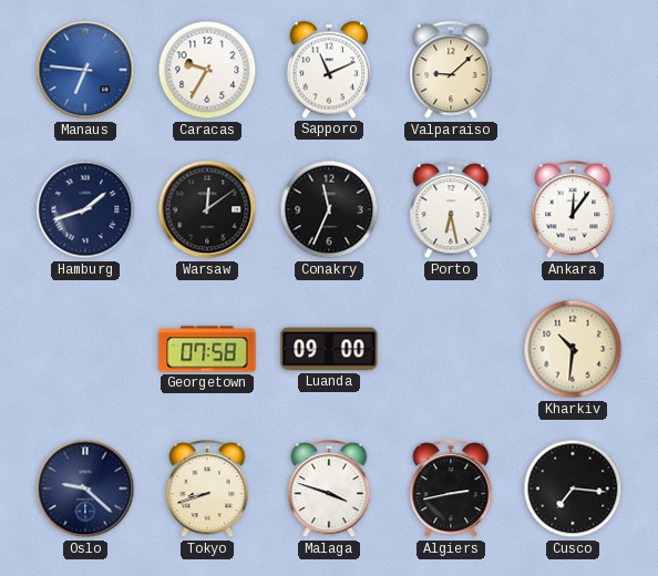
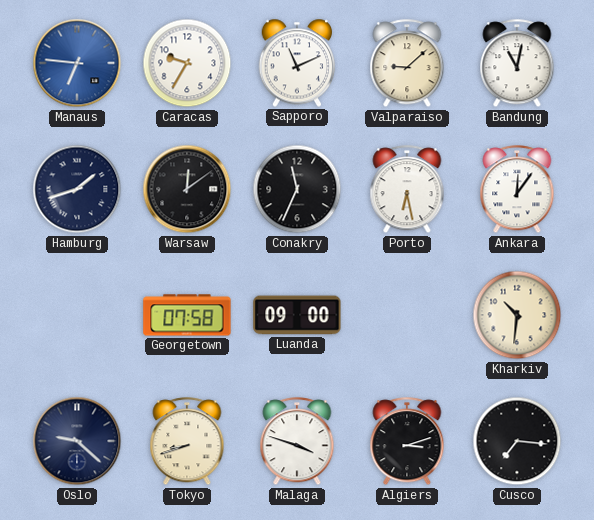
Bandung: none -> 11:02
Algiers: 2:43 -> 3:12
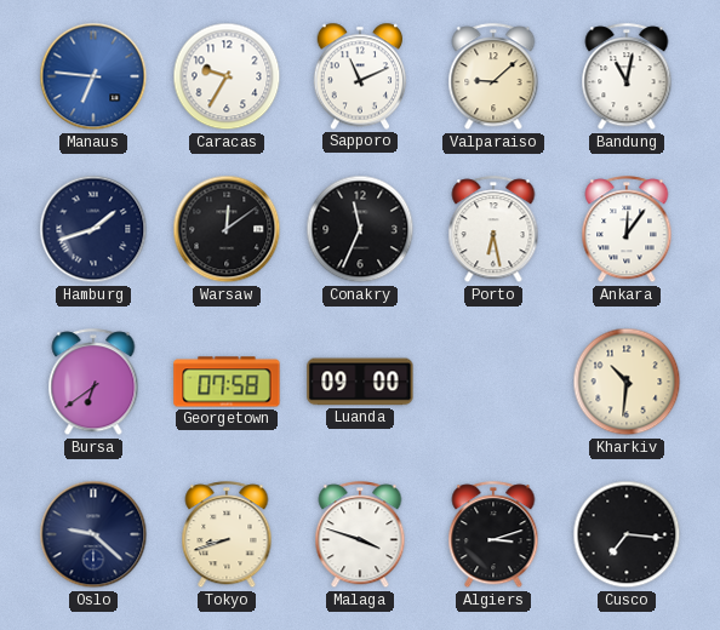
Bursa: none -> 6:39
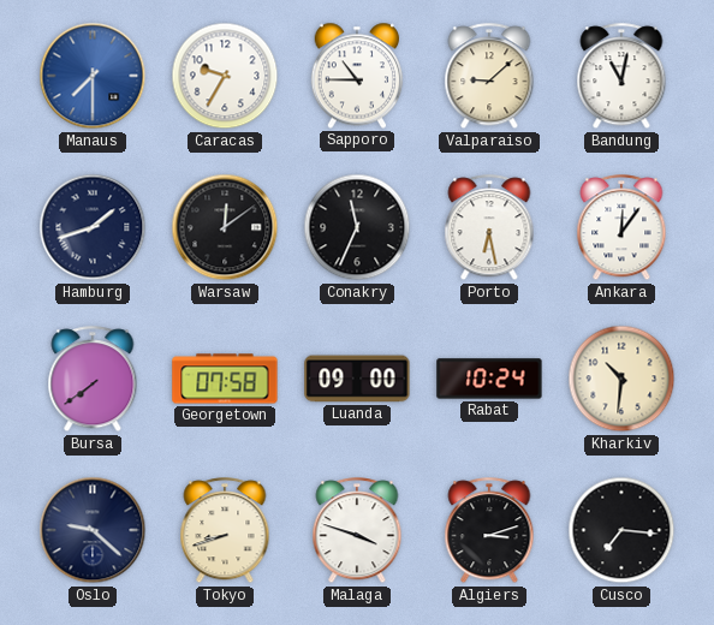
Manaus: 6:46 -> 7:30
Sapporo: 11:11 -> 10:45
Bursa: 6:39 -> 7:39
Rabat: none -> 10:24
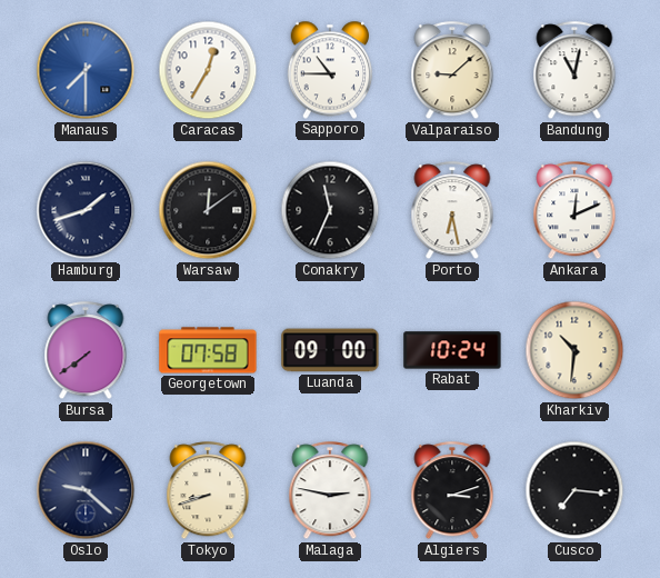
Caracas: 9:35 -> 12:35
Ankara: 12:06 -> 12:11
Malaga: 3:48 -> 2:47
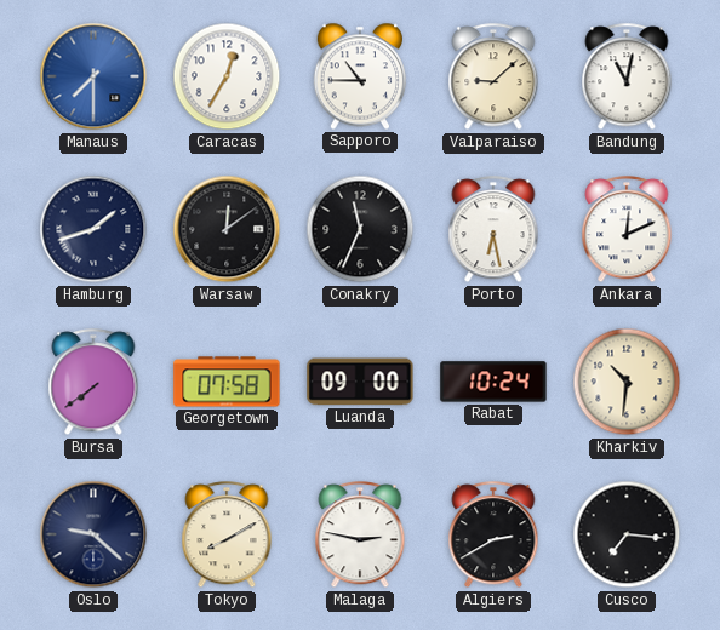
Tokyo: 8:42 -> 8:10
Algiers: 3:12 -> 2:40
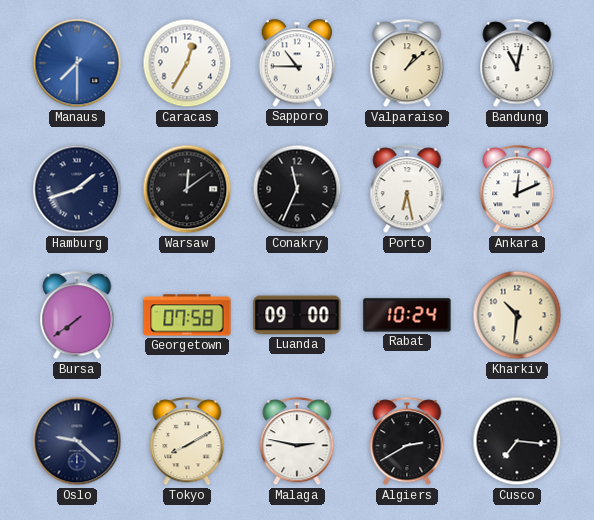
Valparaiso: 9:08 -> 1:08
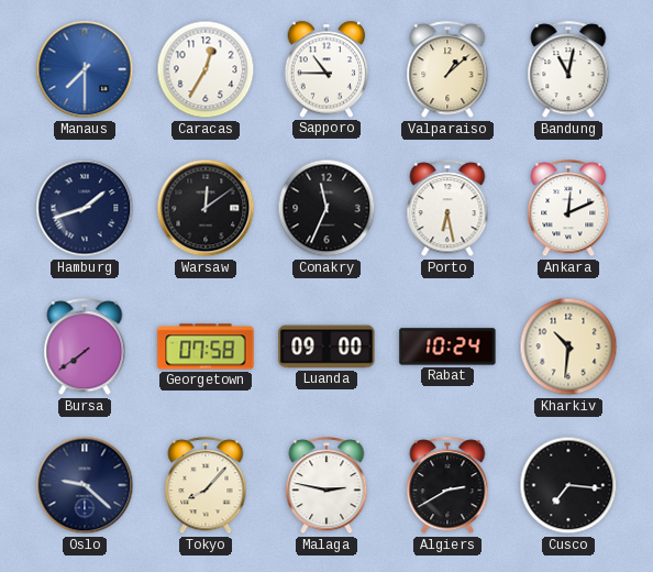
Tokyo: 8:10 -> 8:07
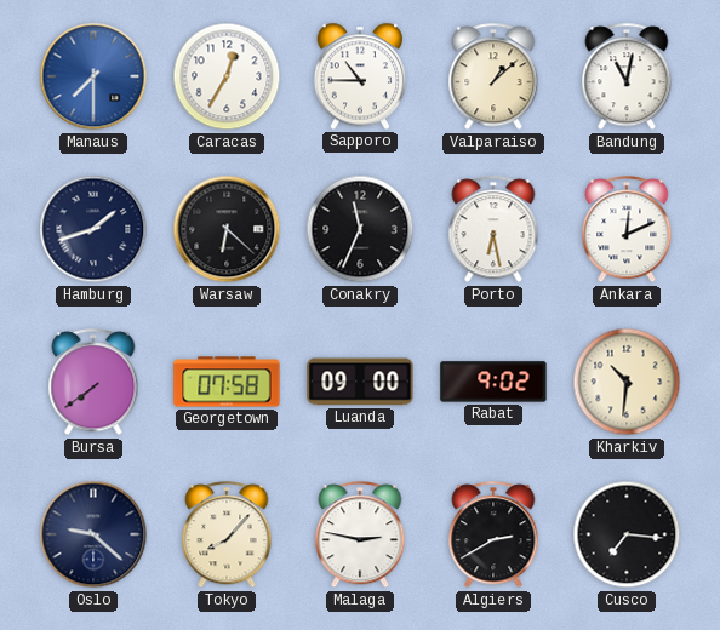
Warsaw: 12:09 -> 6:22
Rabat: 10:24 -> 9:02
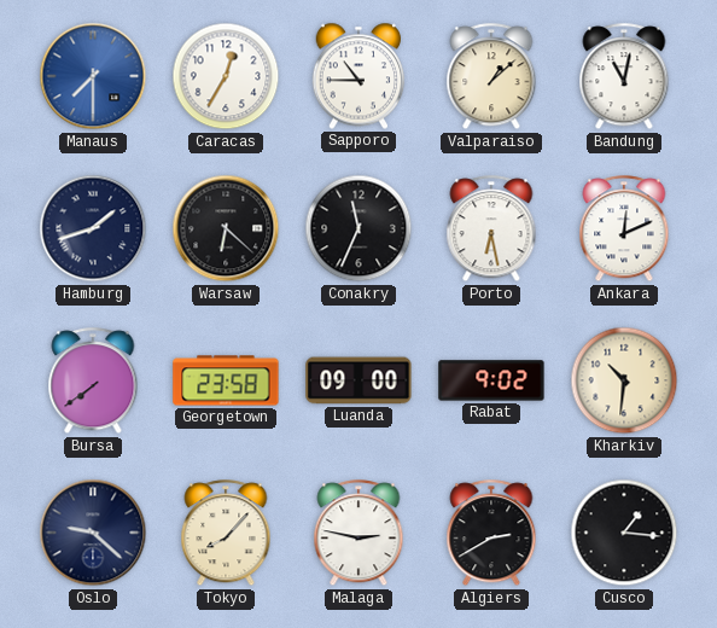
Georgetown: 07:58 -> 23:58
Cusco: 7:16 -> 1:16
